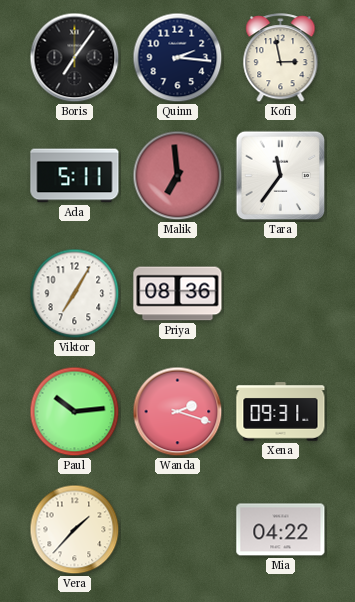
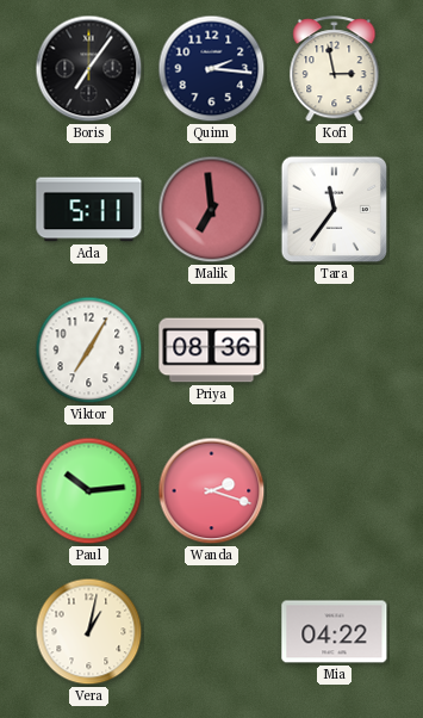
Xena: 09:31 -> none
Vera: 1:37 -> 1:02
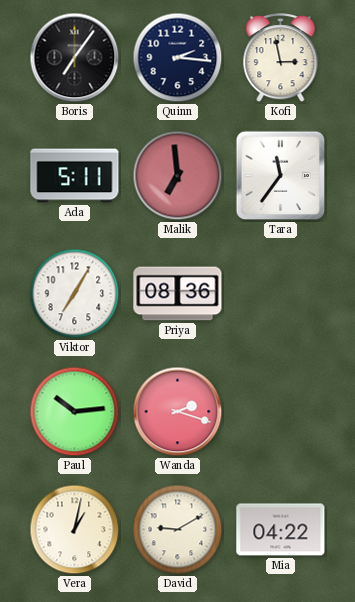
David: none -> 9:10
